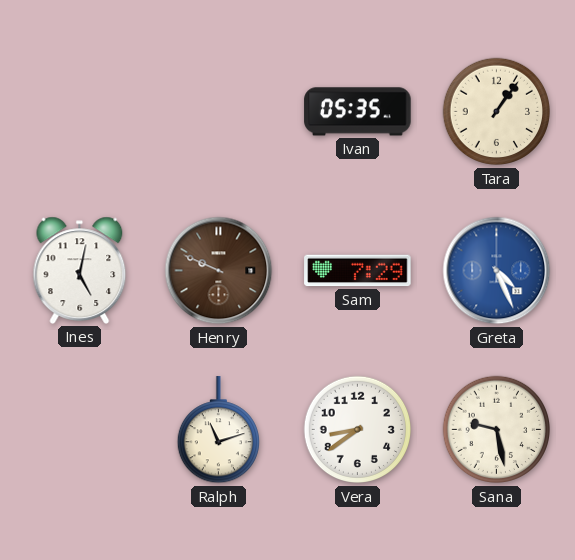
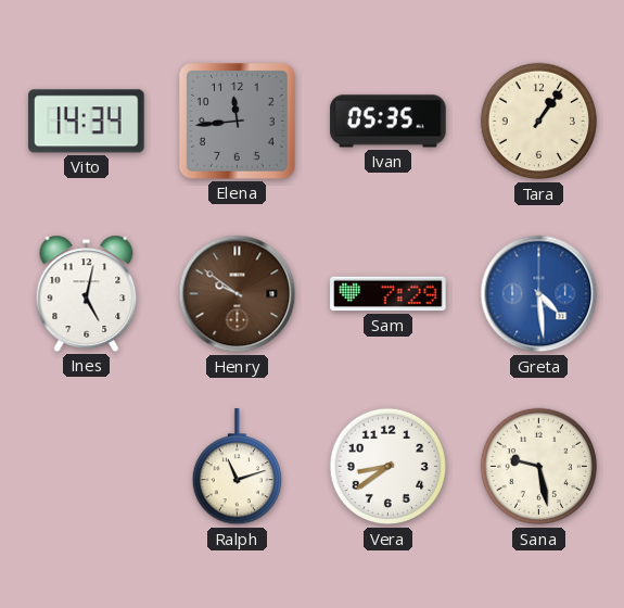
Vito: none -> 14:34
Elena: none -> 11:44
Henry: 9:49 -> 9:51
Greta: 4:26 -> 4:29
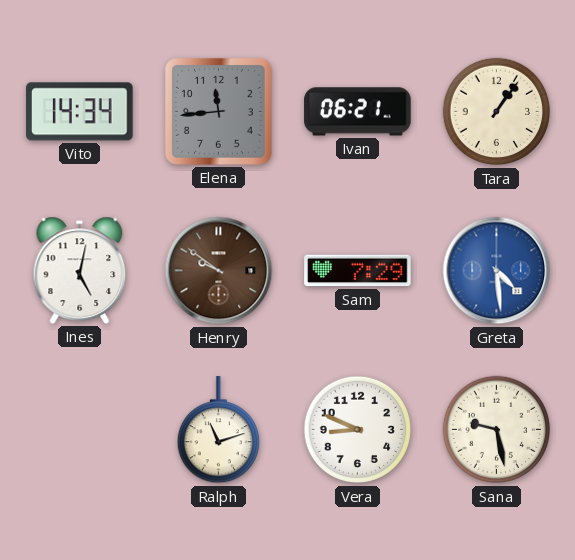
Ivan: 05:35 -> 06:21
Vera: 8:39 -> 8:49
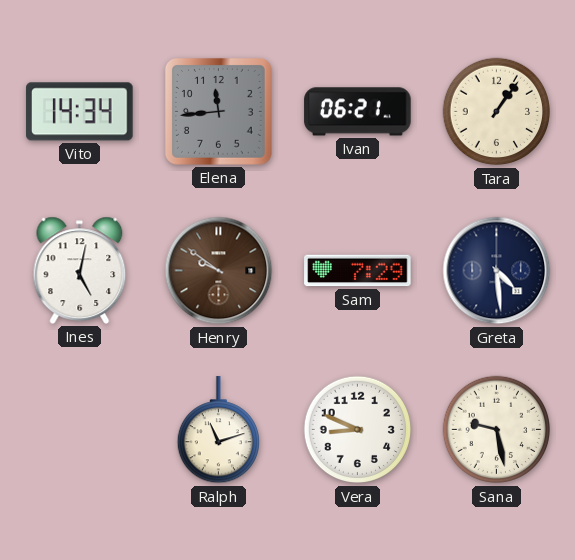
Greta dial: blue -> navy
